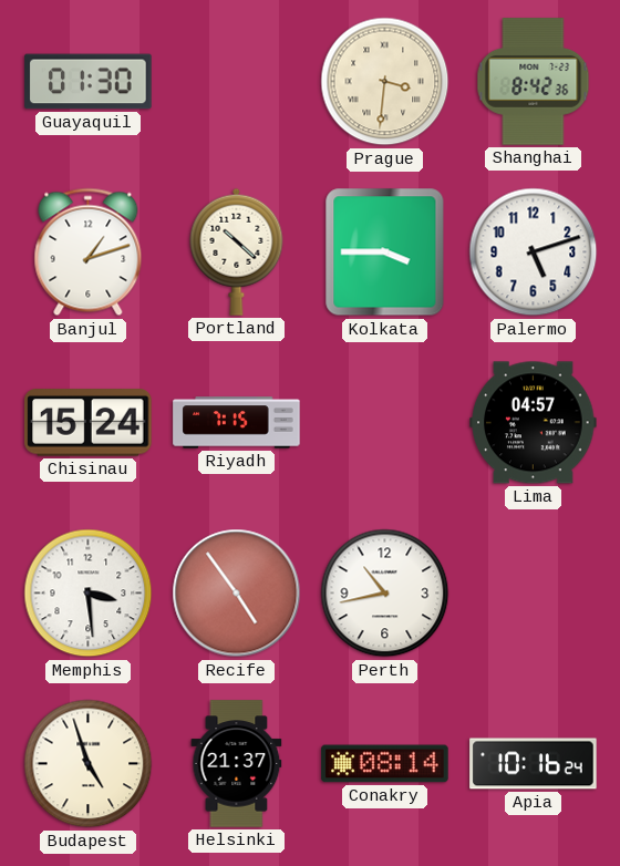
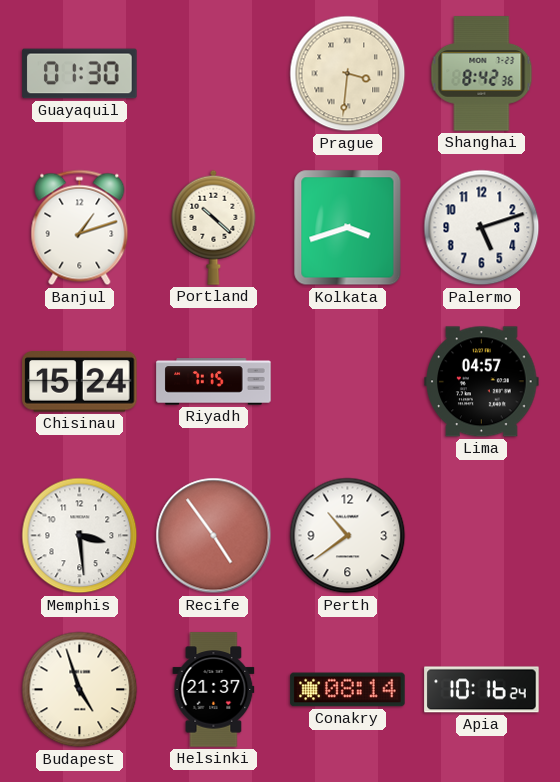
Kolkata: 3:45 -> 3:42
Perth: 10:43 -> 10:39
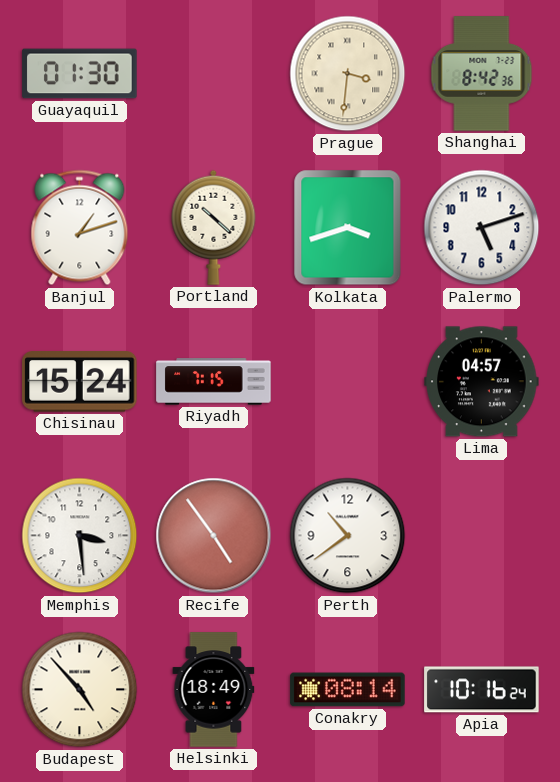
Budapest: 4:57 -> 4:53
Helsinki: 21:37 -> 18:49
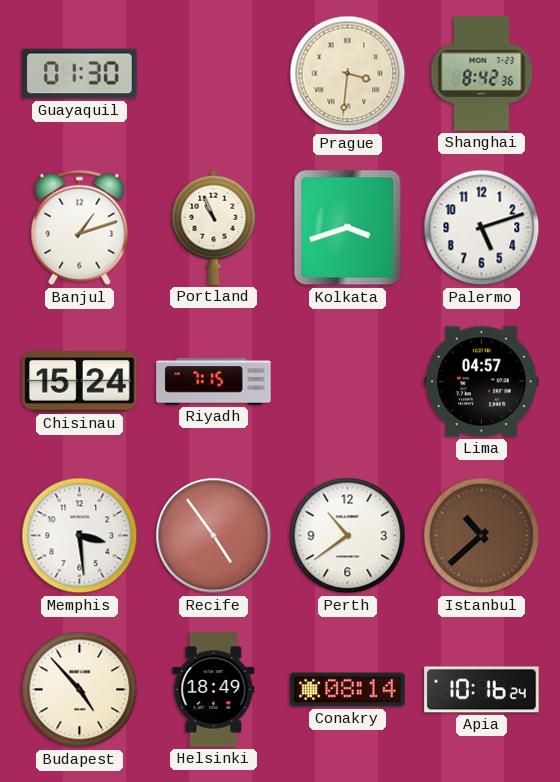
Portland: 10:22 -> 10:56
Istanbul: none -> 10:38
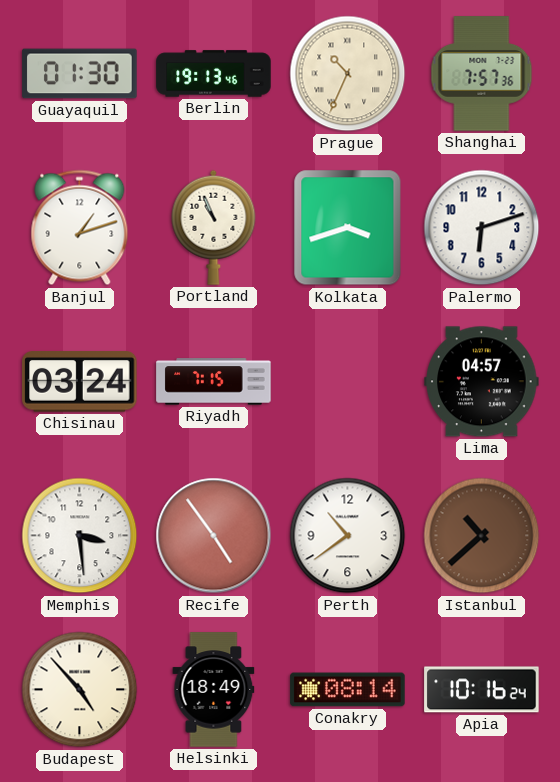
Berlin: none -> 19:13
Prague: 3:31 -> 10:34
Shanghai: 8:42 -> 7:57
Palermo: 5:12 -> 6:12
Chisinau: 15:24 -> 03:24
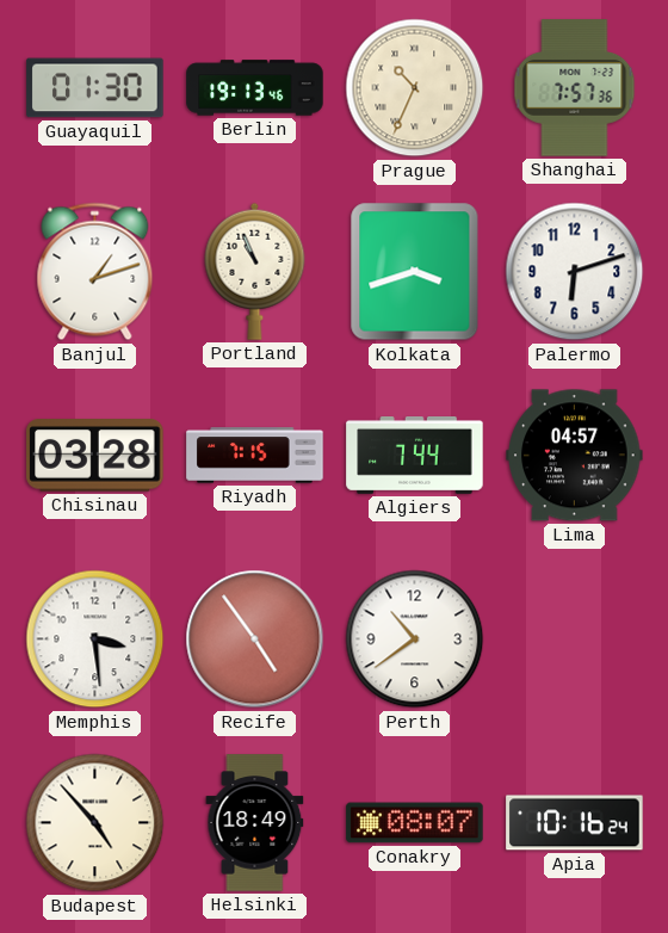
Chisinau: 03:24 -> 03:28
Algiers: none -> 7:44
Istanbul: 10:38 -> none
Conakry: 08:14 -> 08:07
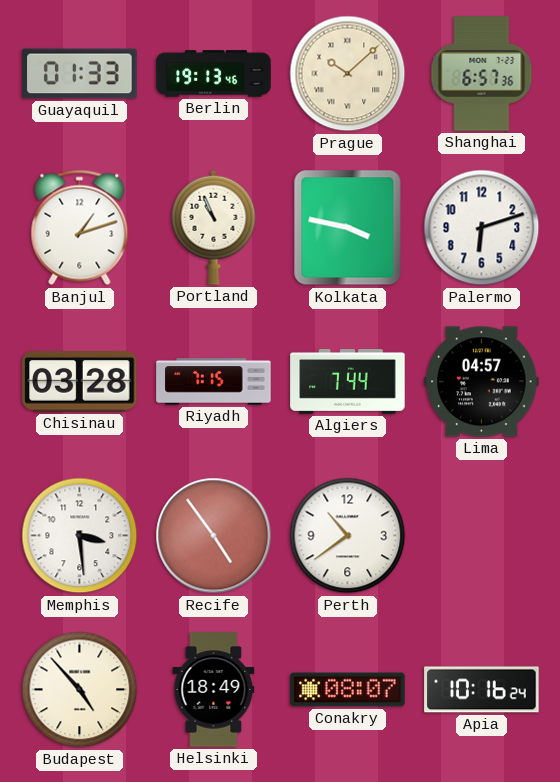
Guayaquil: 01:30 -> 01:33
Prague: 10:34 -> 10:08
Shanghai: 7:57 -> 6:57
Kolkata: 3:42 -> 3:47
